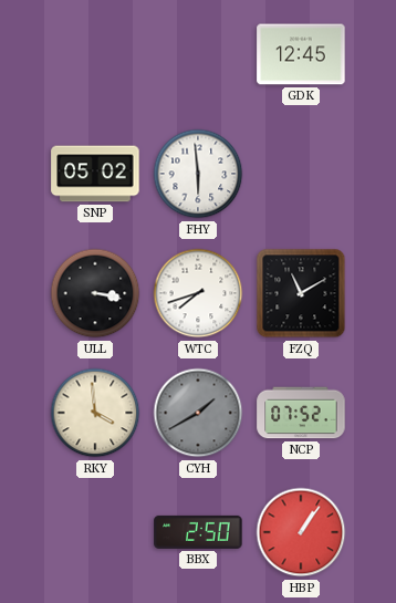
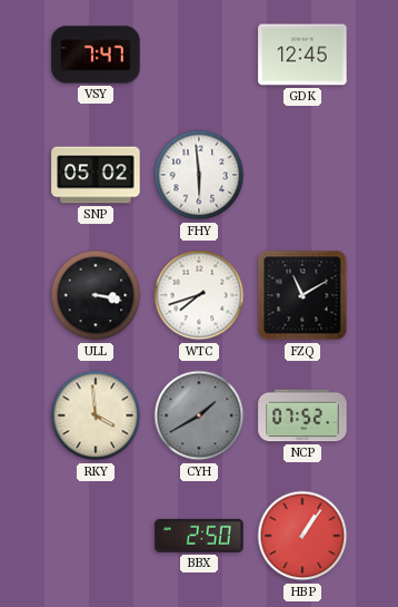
VSY: none -> 7:47
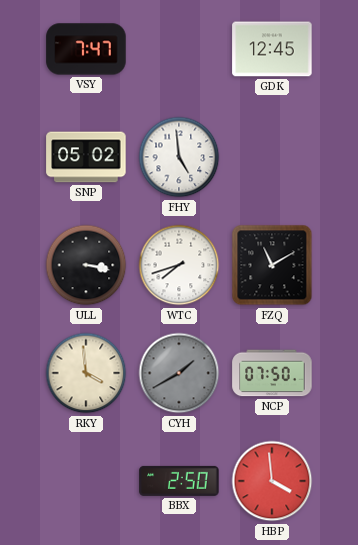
FHY: 5:59 -> 4:59
NCP: 07:52 -> 07:50
HBP: 1:06 -> 3:59
